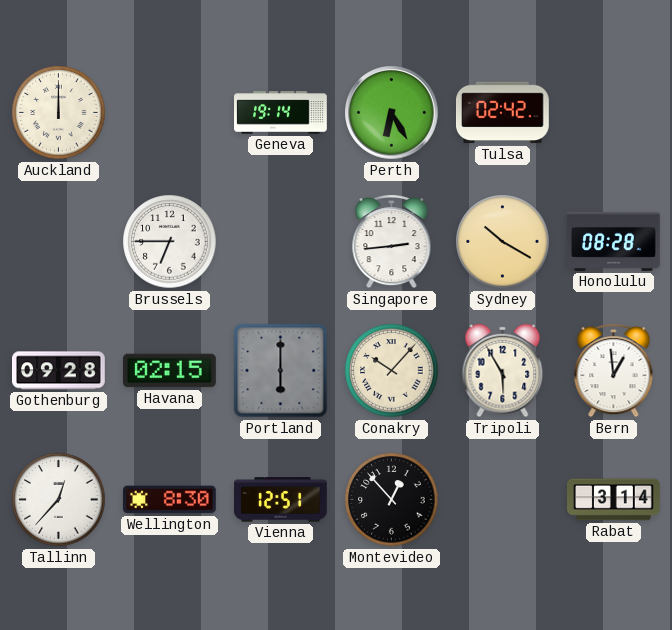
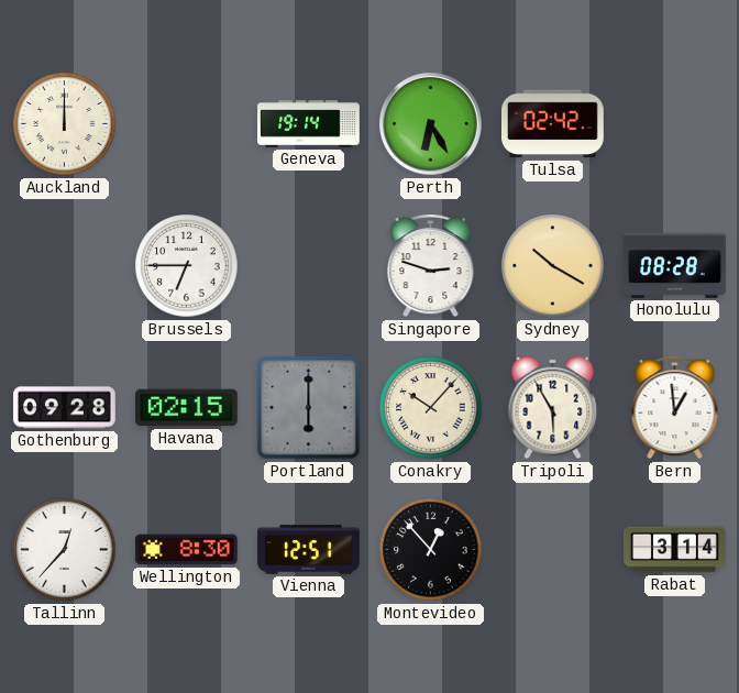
Singapore: 2:44 -> 2:48
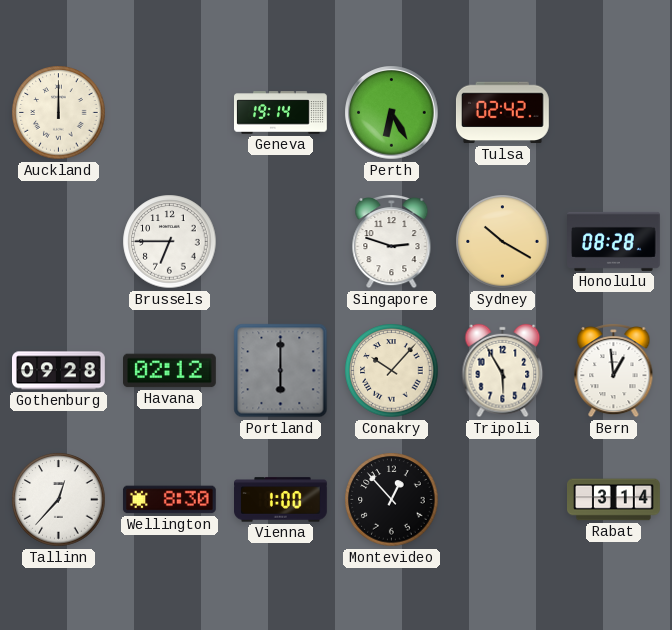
Havana: 02:15 -> 02:12
Vienna: 12:51 -> 1:00
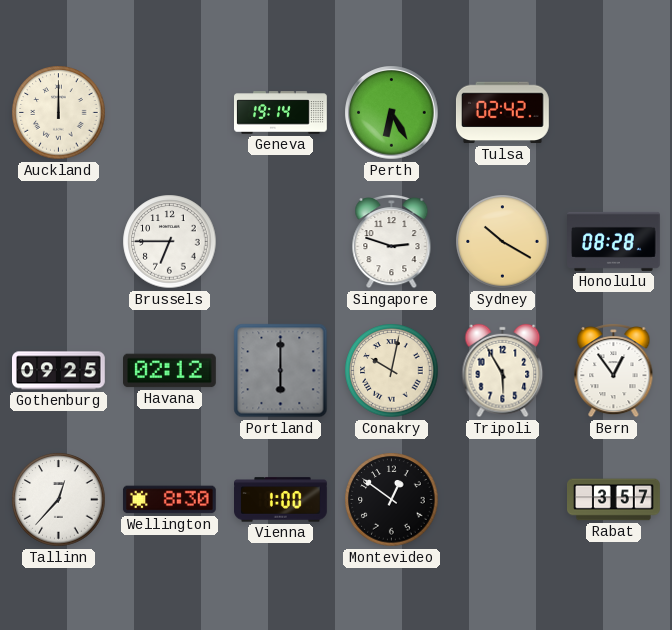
Gothenburg: 09:28 -> 09:25
Conakry: 10:07 -> 10:02
Bern: 12:59 -> 12:54
Montevideo: 12:53 -> 12:51
Rabat: 3:14 -> 3:57
